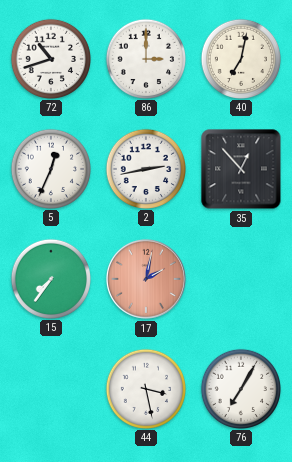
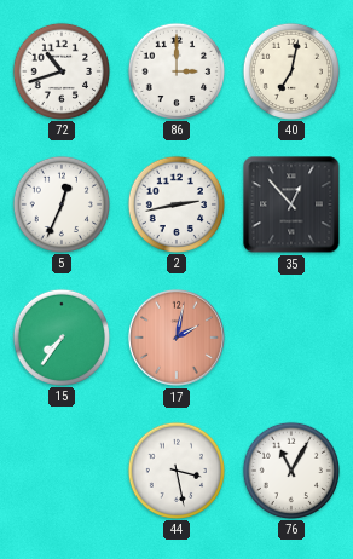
76: 7:05 -> 11:05
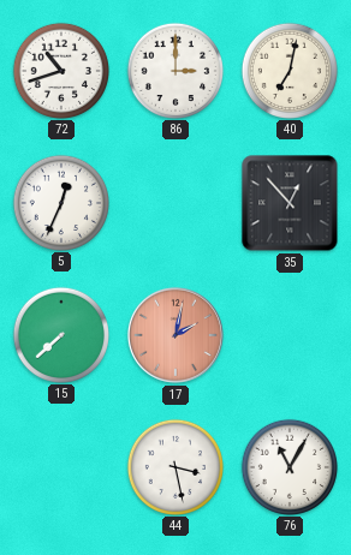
2: 2:43 -> none
15: 7:36 -> 7:38
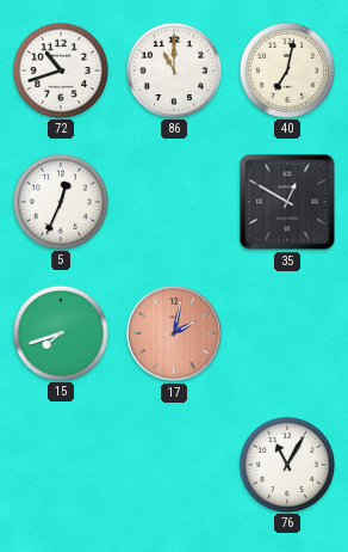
86: 3:00 -> 11:00
35: 12:53 -> 12:50
15: 7:38 -> 7:42
44: 3:28 -> none
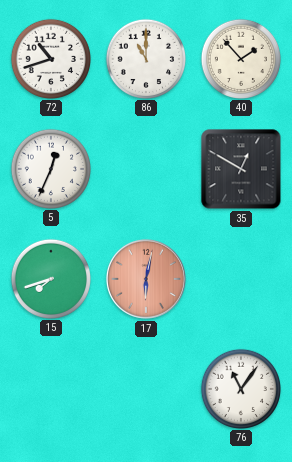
40: 7:02 -> 1:53
17: 2:02 -> 6:02
76: 11:05 -> 11:06
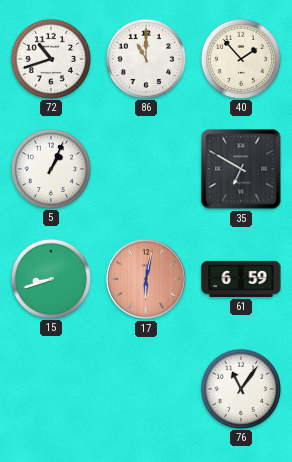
5: 12:34 -> 1:04
35: 12:50 -> 6:50
15: 7:42 -> 8:42
61: none -> 6:59
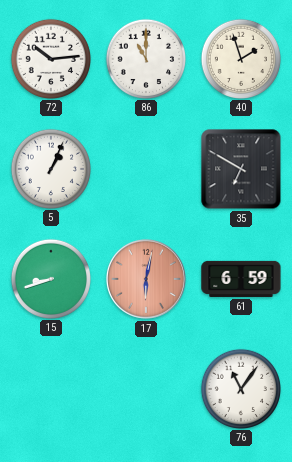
72: 10:42 -> 10:14
40: 1:53 -> 1:57
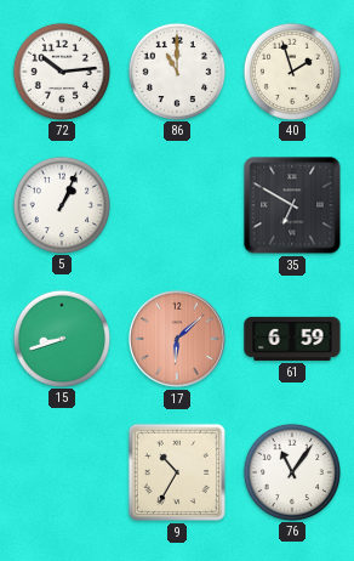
17: 6:02 -> 6:08
9: none -> 10:35
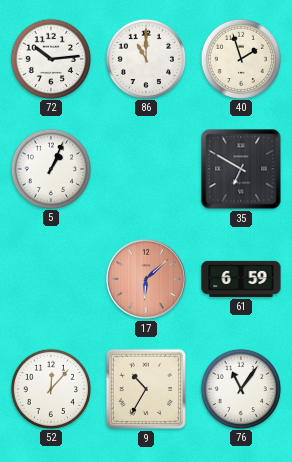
15: 8:42 -> none
52: none -> 12:07
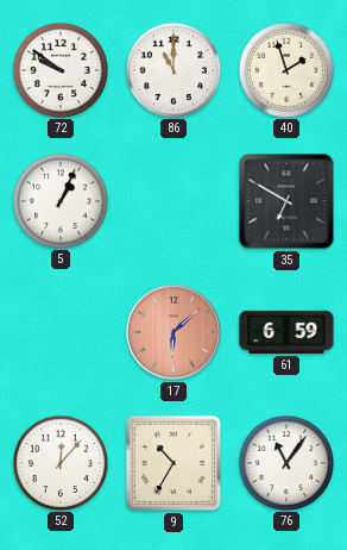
72: 10:14 -> 9:51
